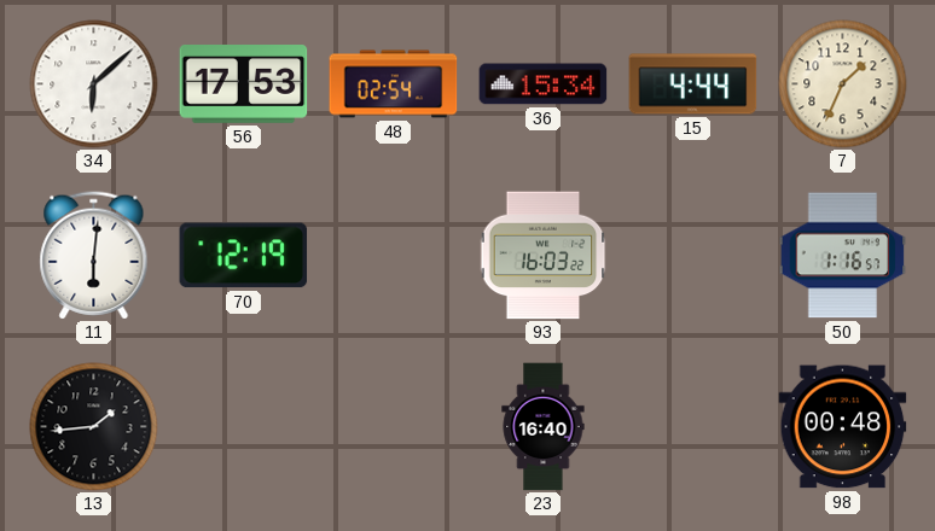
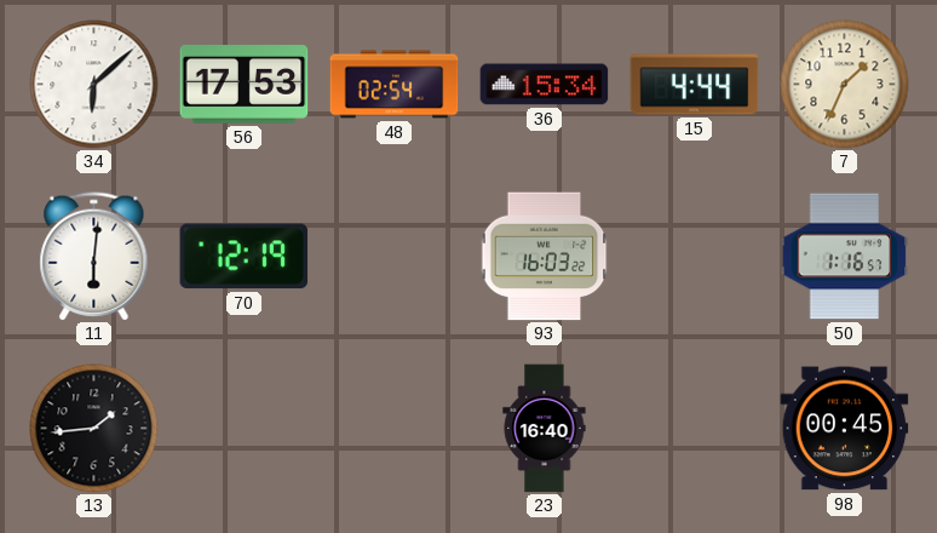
98: 00:48 -> 00:45
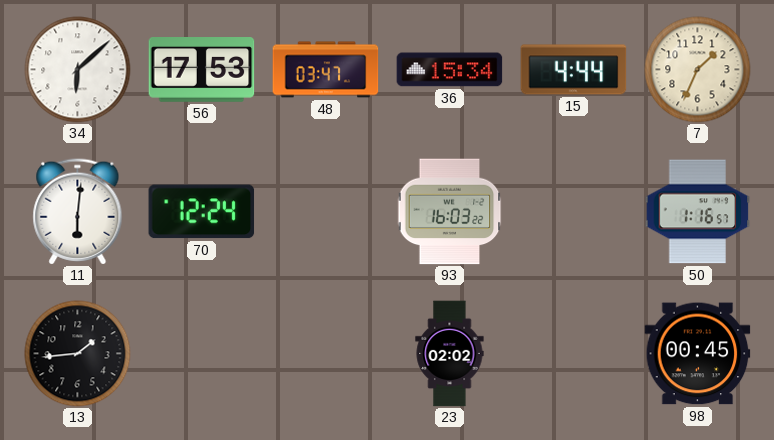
48: 02:54 -> 03:47
70: 12:19 -> 12:24
23: 16:40 -> 02:02
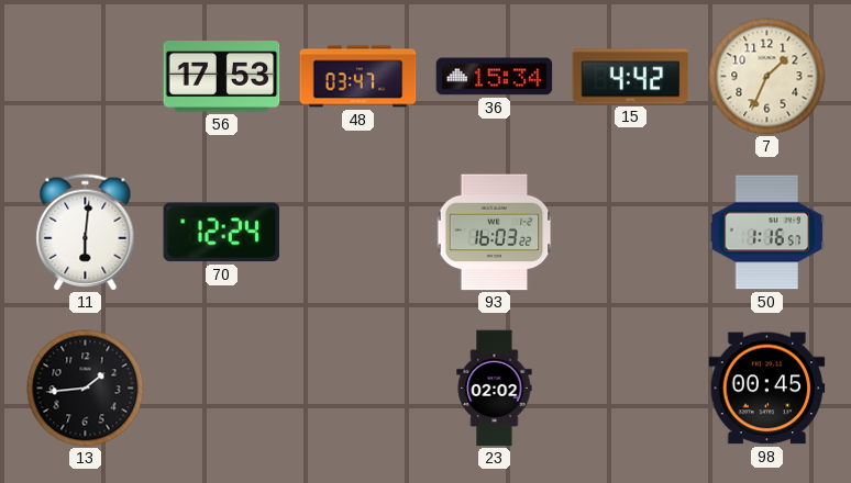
34: 6:08 -> none
15: 4:44 -> 4:42
